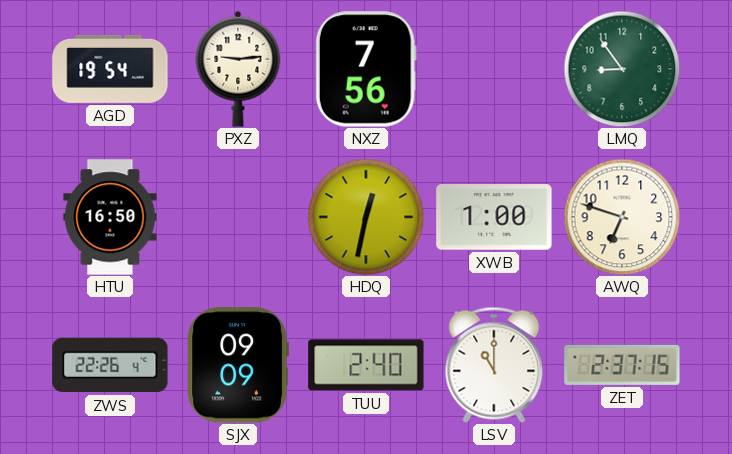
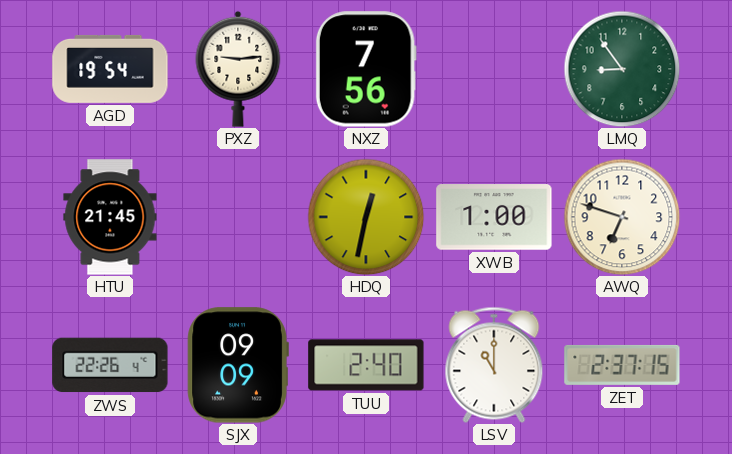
HTU: 16:50 -> 21:45
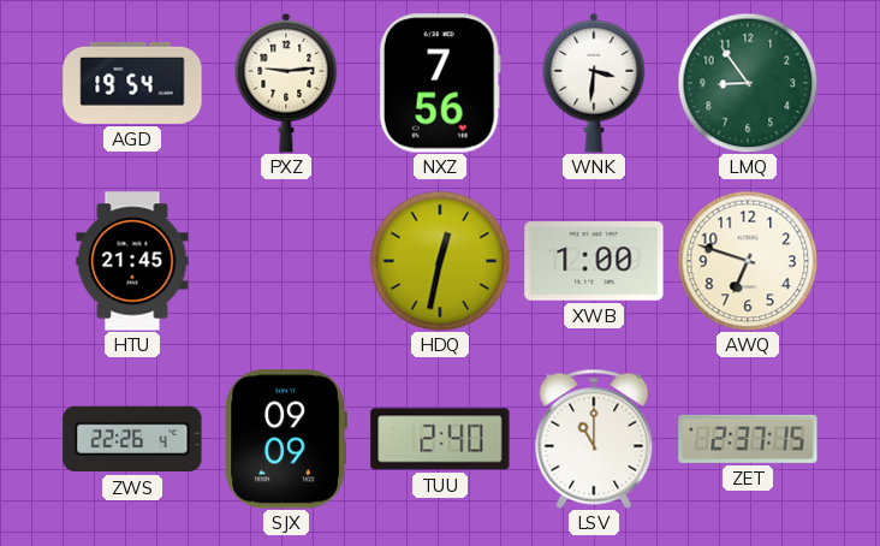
WNK: none -> 3:31
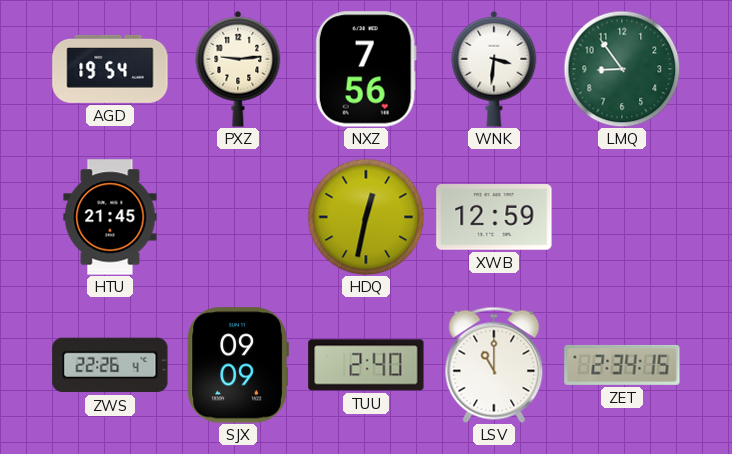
XWB: 1:00 -> 12:59
AWQ: 6:48 -> none
ZET: 2:37 -> 2:34
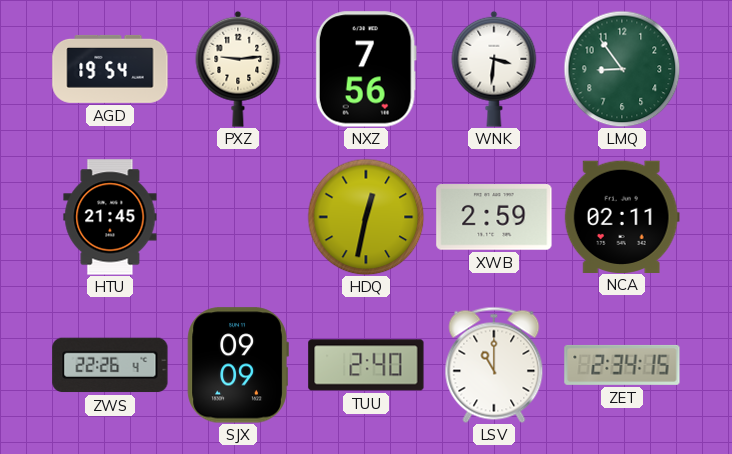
XWB: 12:59 -> 2:59
NCA: none -> 02:11
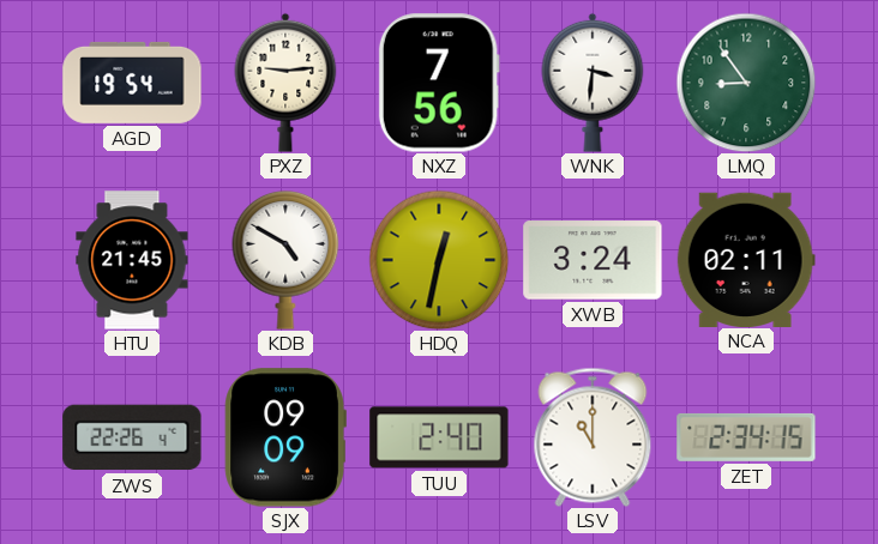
KDB: none -> 4:50
XWB: 2:59 -> 3:24
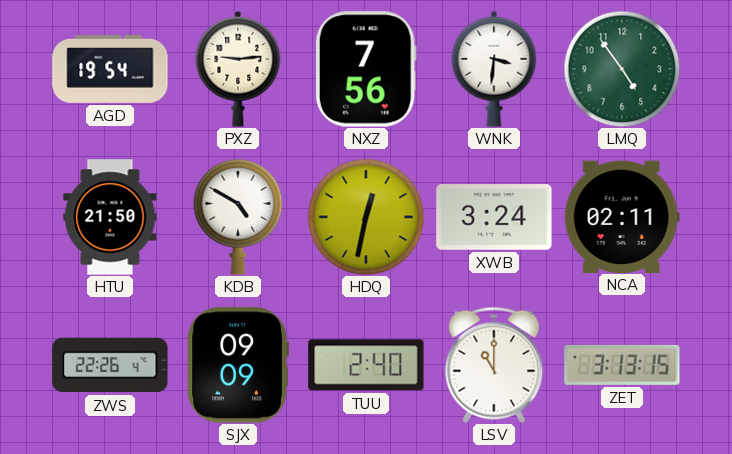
LMQ: 8:54 -> 4:54
HTU: 21:45 -> 21:50
ZET: 2:34 -> 3:13
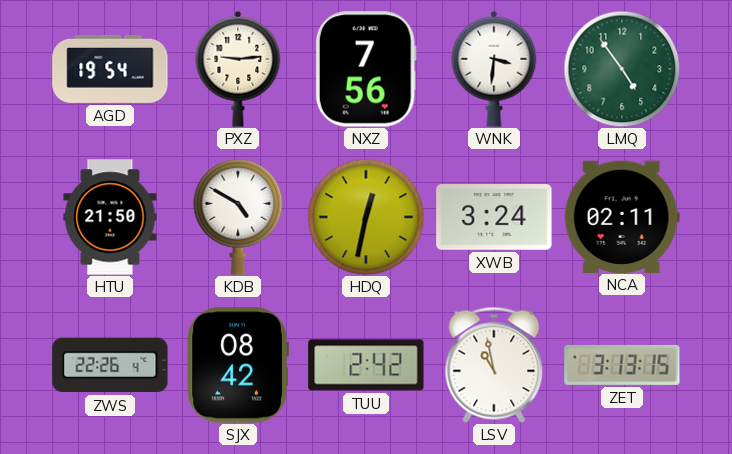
SJX: 09:09 -> 08:42
TUU: 2:40 -> 2:42
LSV: 11:00 -> 10:58
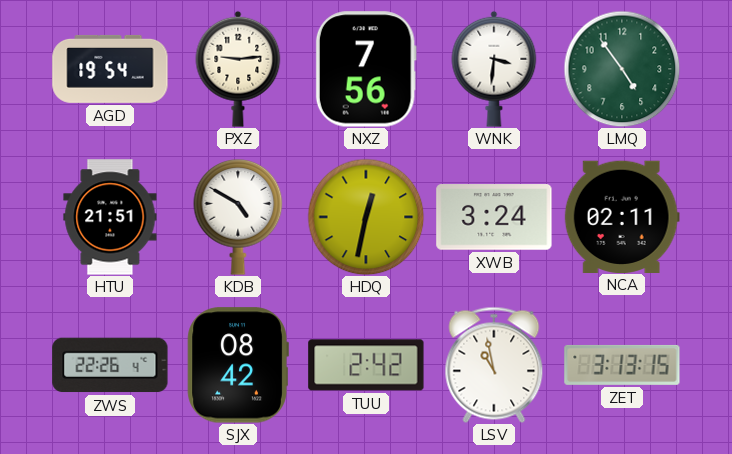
HTU: 21:50 -> 21:51
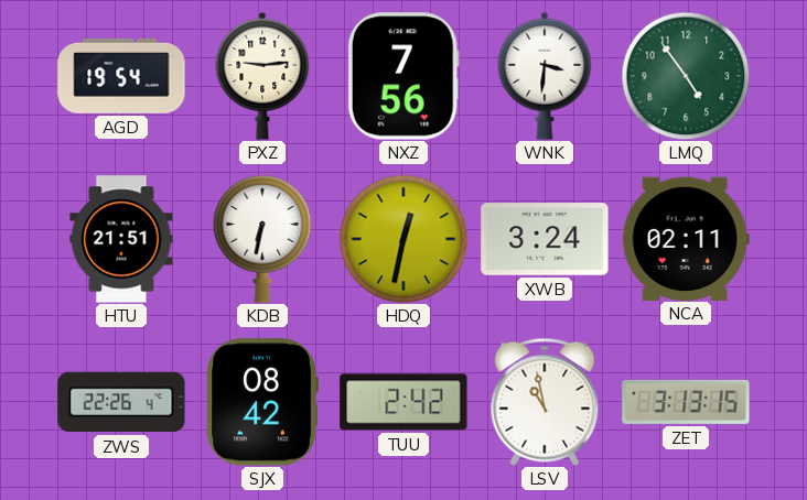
KDB: 4:50 -> 6:32
